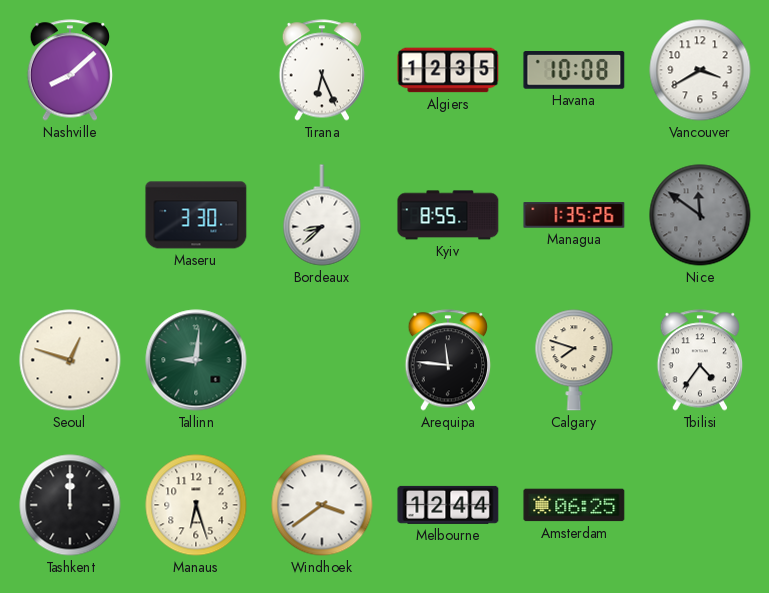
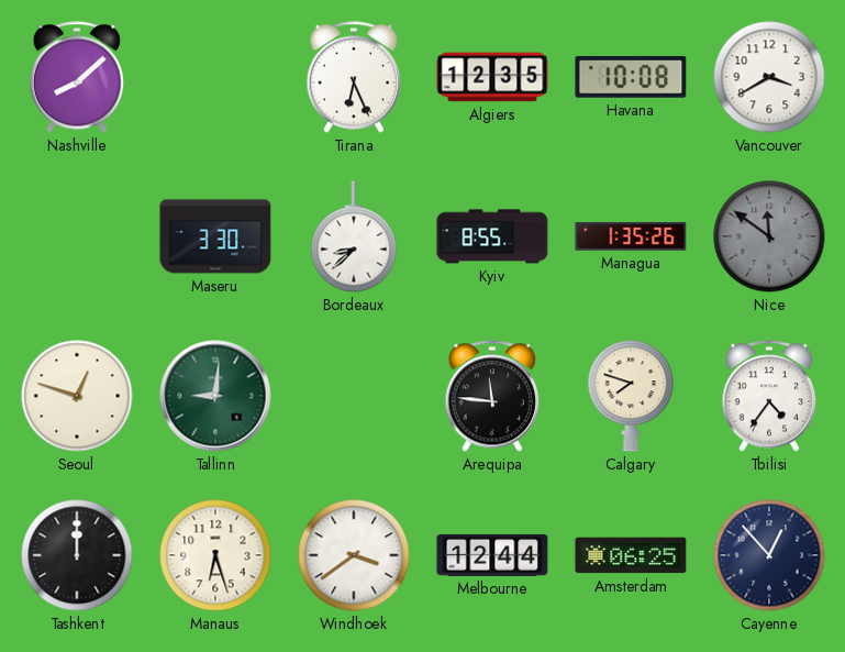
Cayenne: none -> 12:53
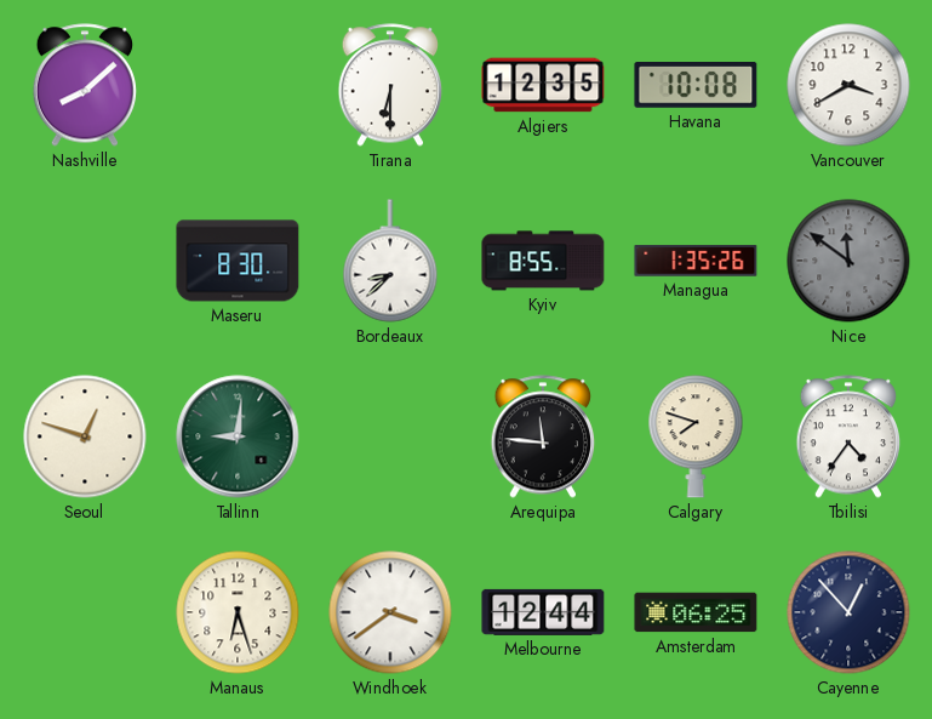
Tirana: 6:26 -> 6:30
Maseru: 3:30 -> 8:30
Tashkent: 12:00 -> none
